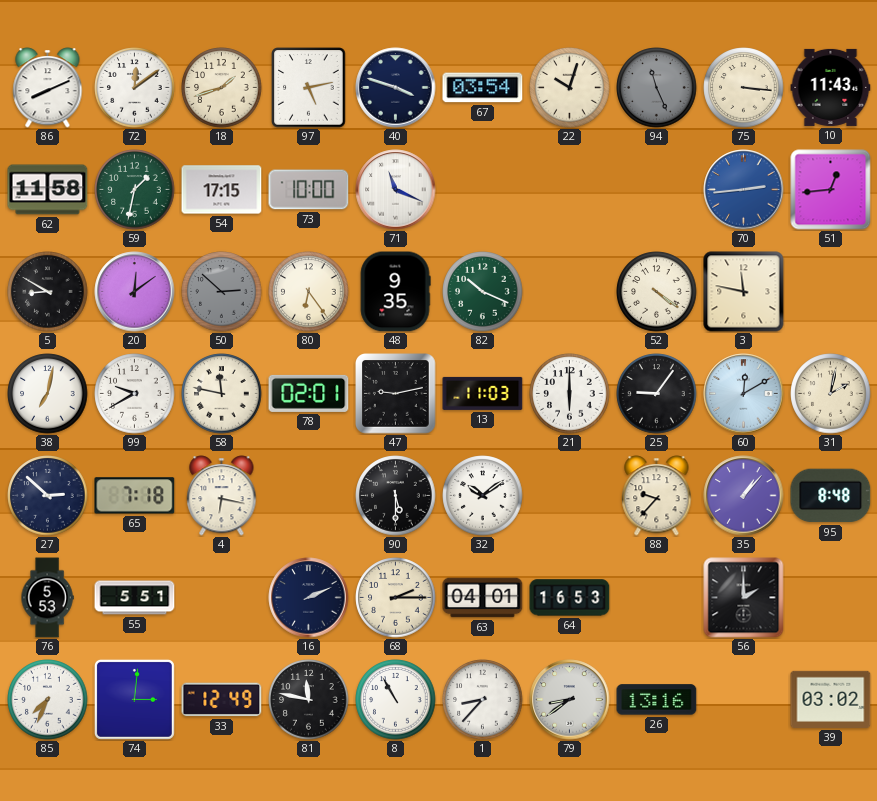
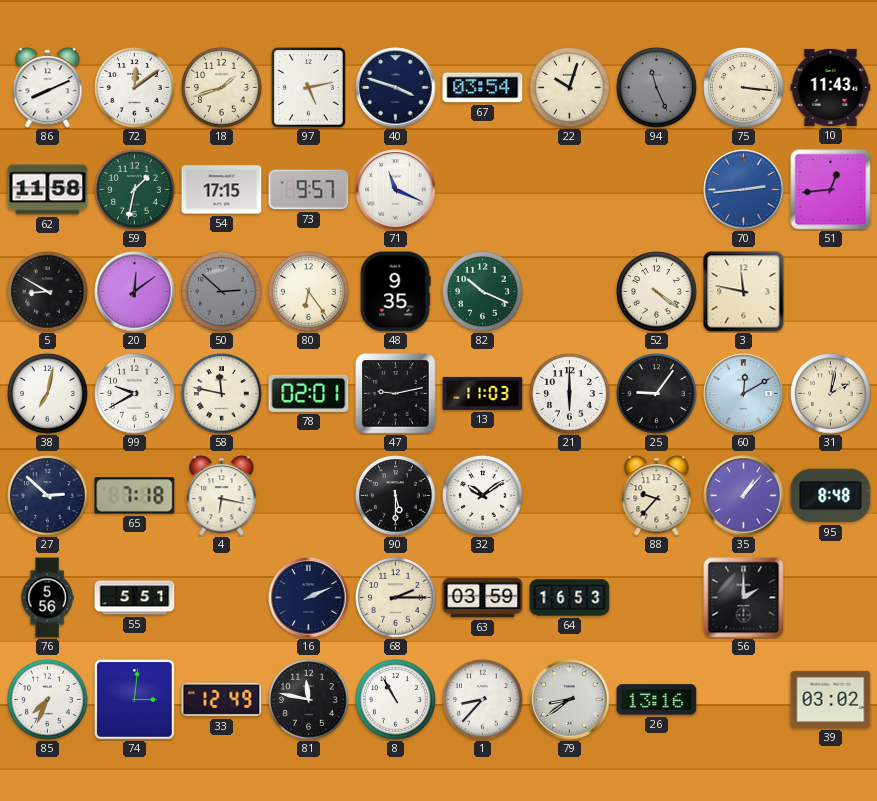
73: 10:00 -> 9:57
76: 5:53 -> 5:56
63: 04:01 -> 03:59
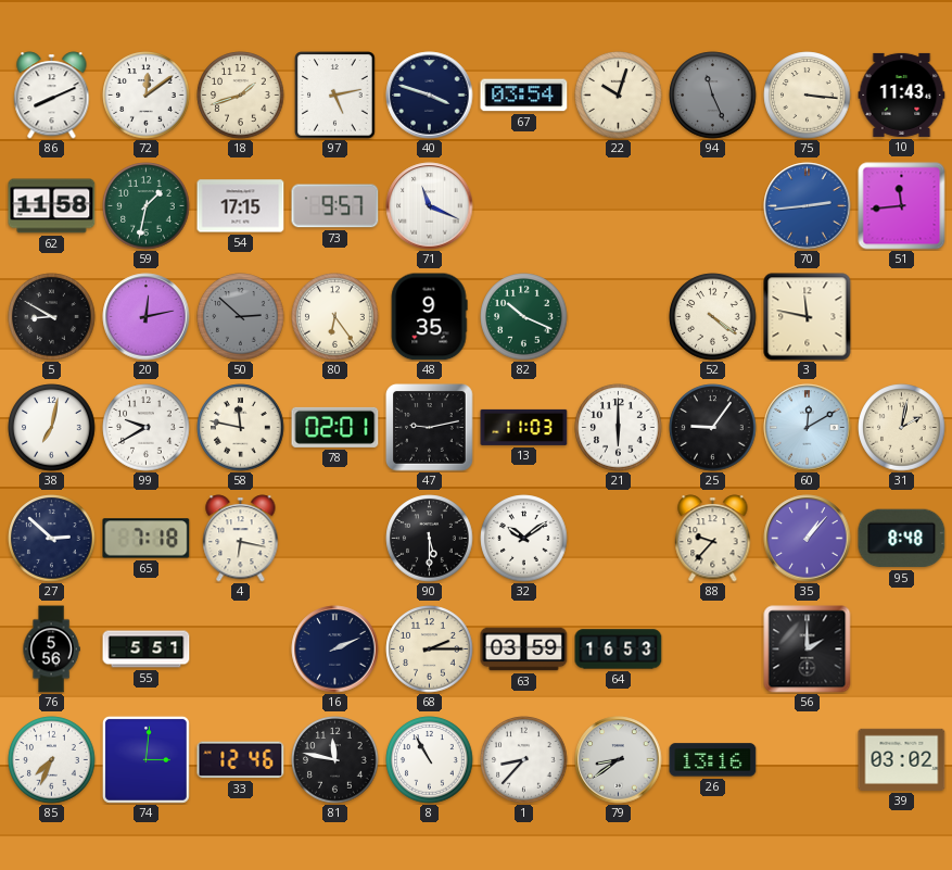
51: 12:44 -> 11:44
20: 12:09 -> 12:13
33: 12:49 -> 12:46
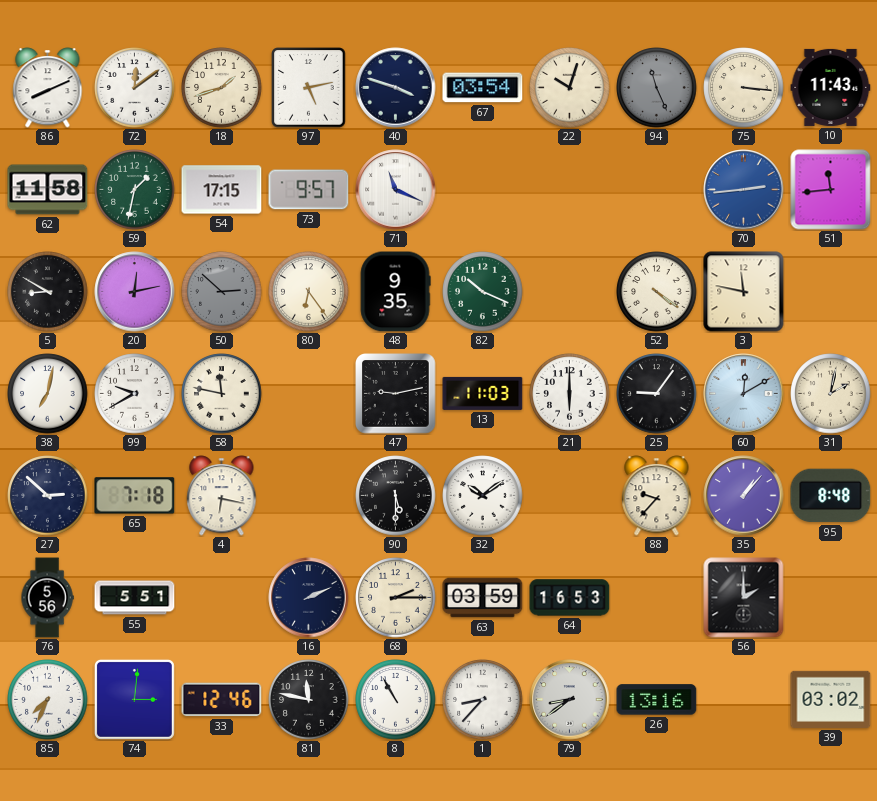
78: 02:01 -> none
